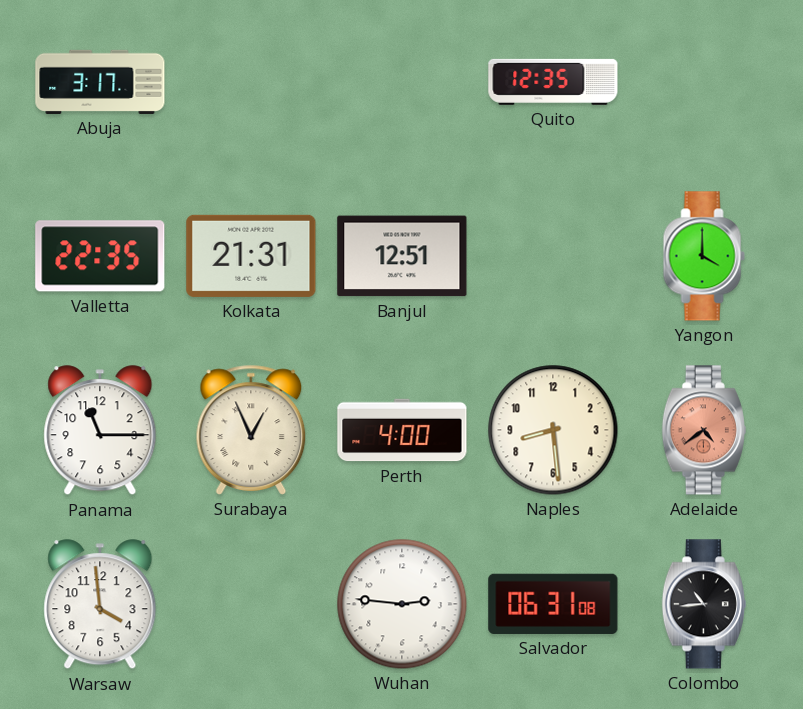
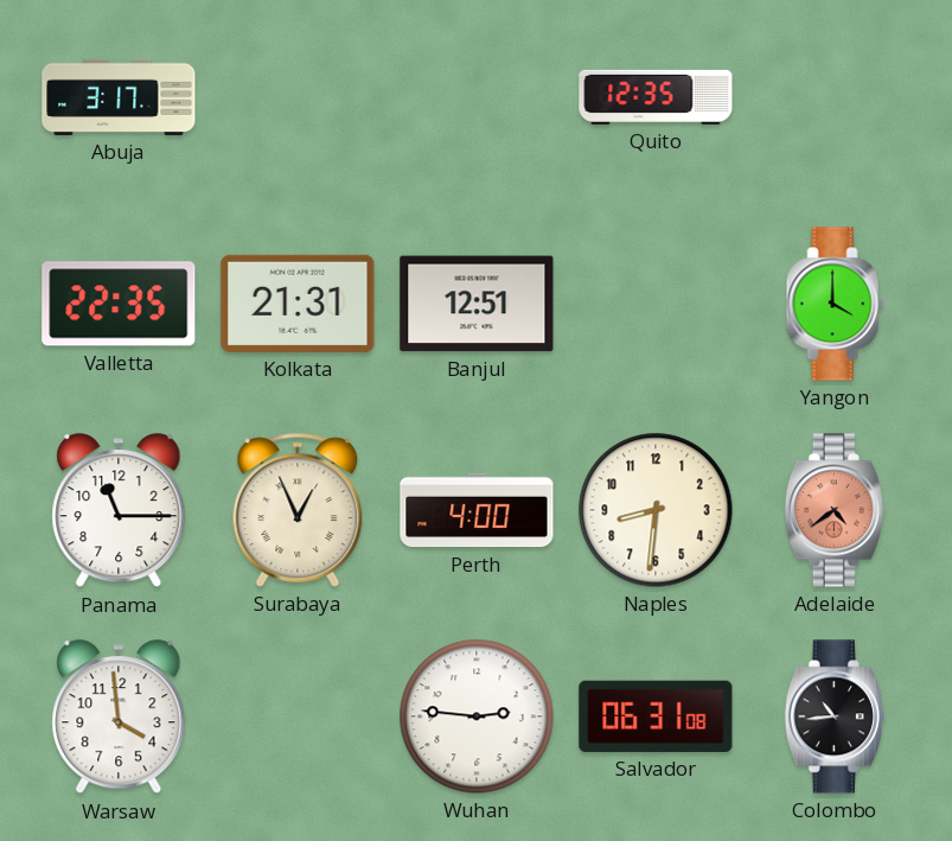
Naples: 8:29 -> 8:31
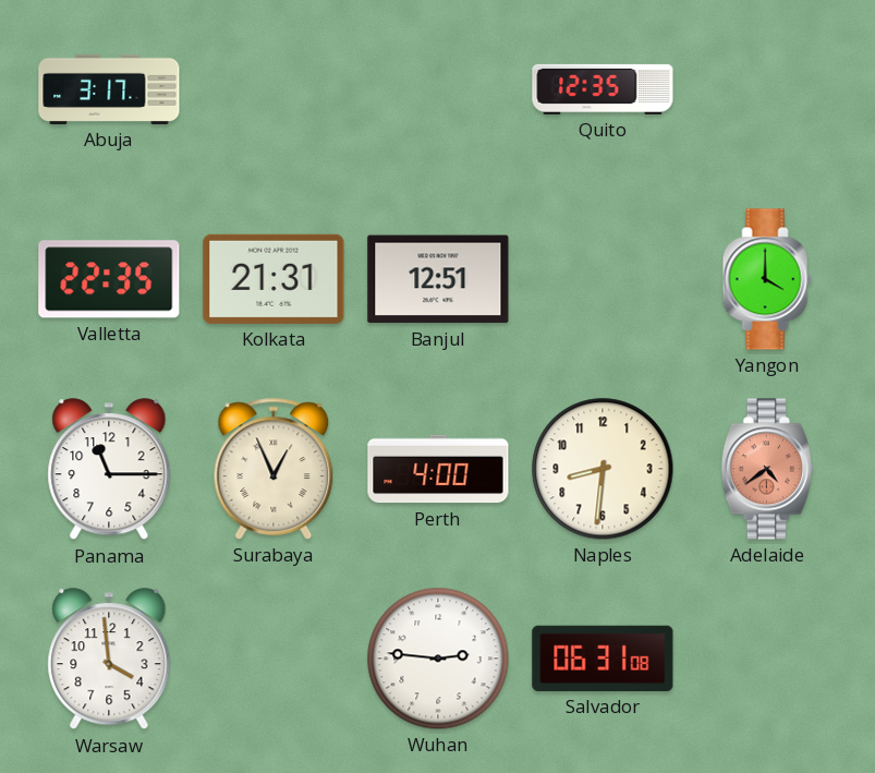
Colombo: 10:44 -> none
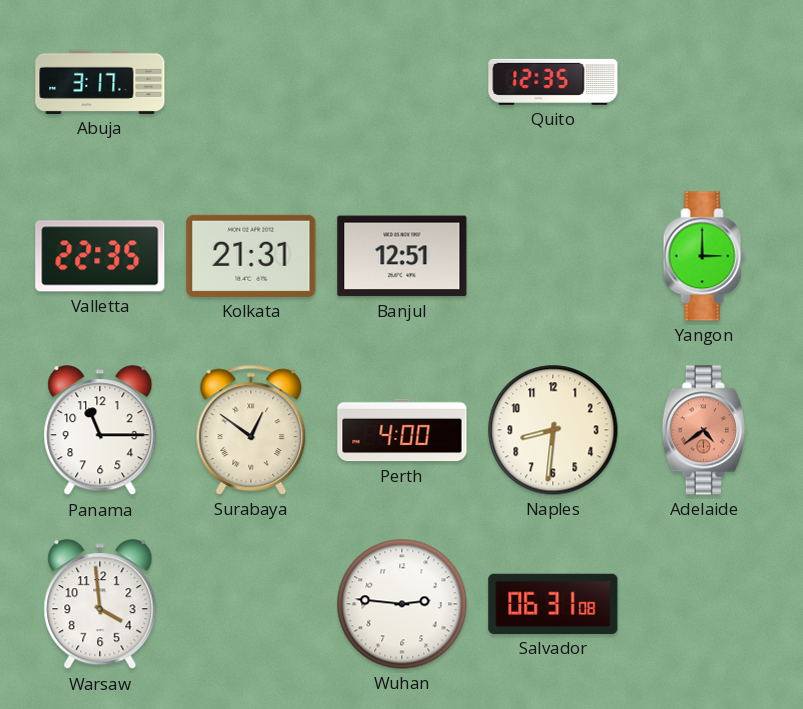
Yangon: 4:00 -> 3:00
Surabaya: 12:56 -> 12:51
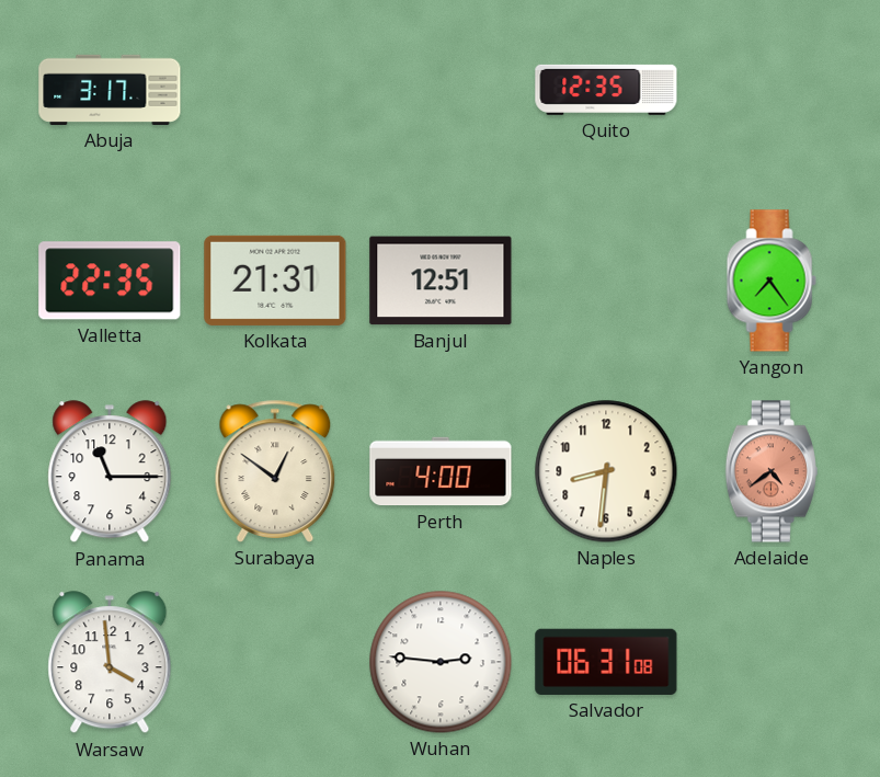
Yangon: 3:00 -> 7:24
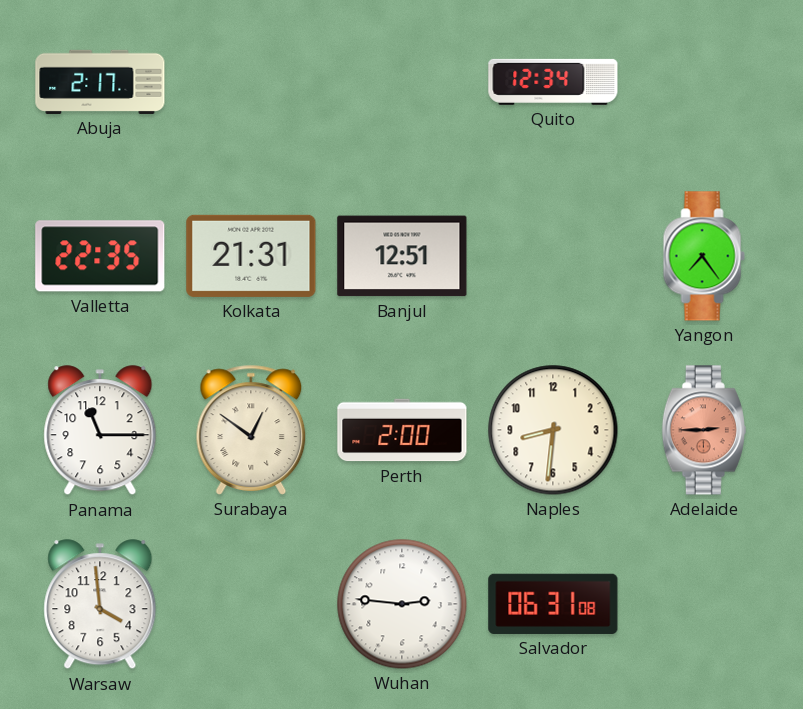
Abuja: 3:17 -> 2:17
Quito: 12:35 -> 12:34
Perth: 4:00 -> 2:00
Adelaide: 4:39 -> 2:45
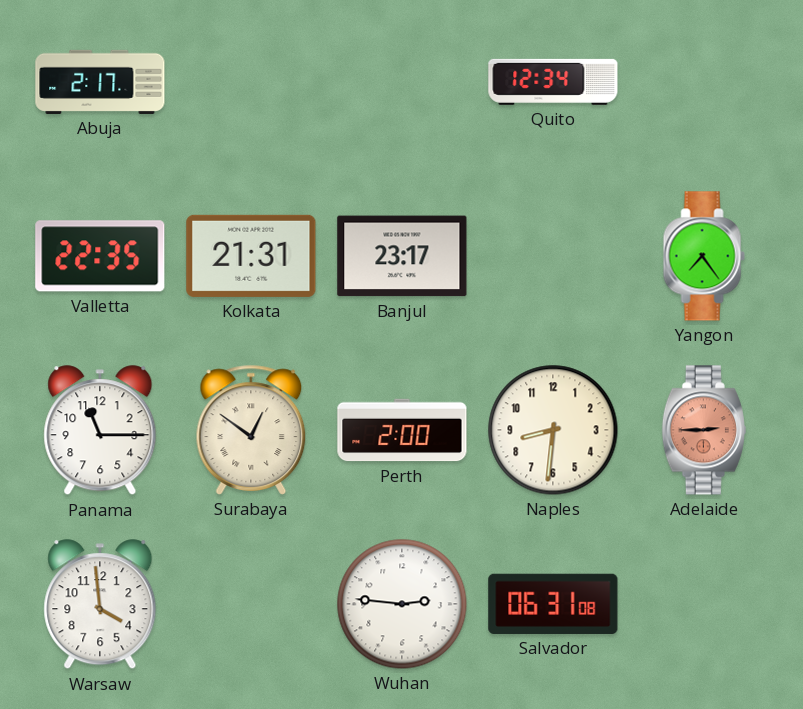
Banjul: 12:51 -> 23:17
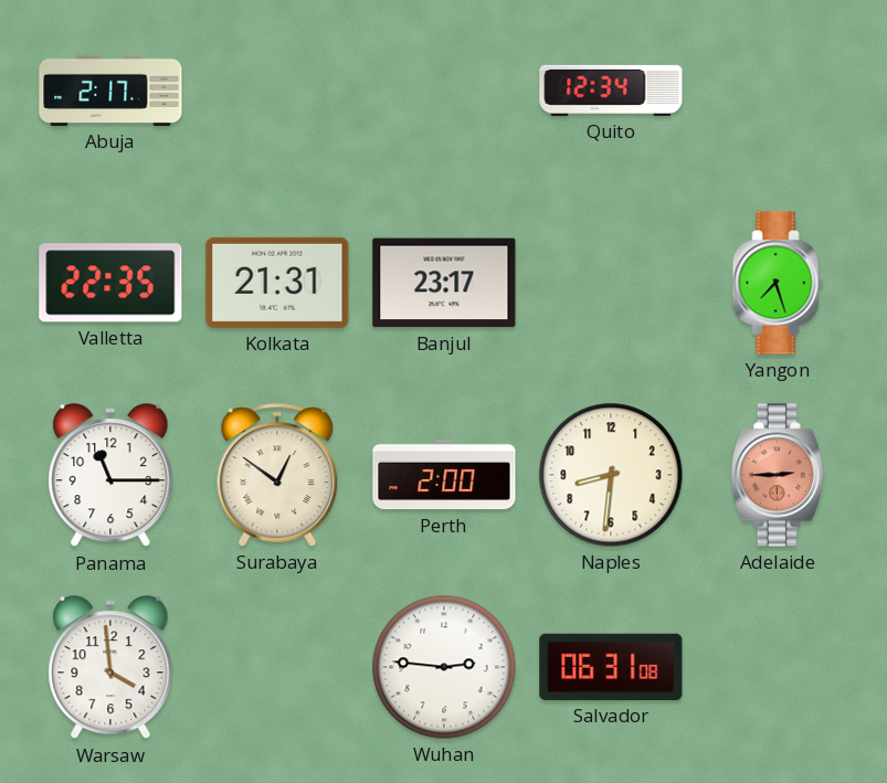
Yangon: 7:24 -> 7:27
